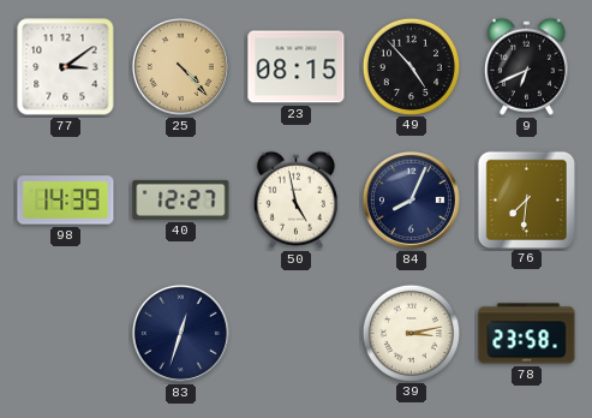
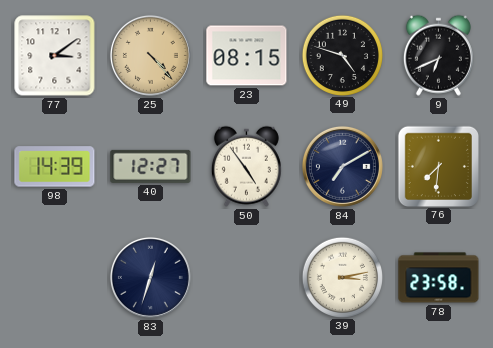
49: 4:53 -> 4:48
50: 4:58 -> 4:54
84: 8:04 -> 7:10
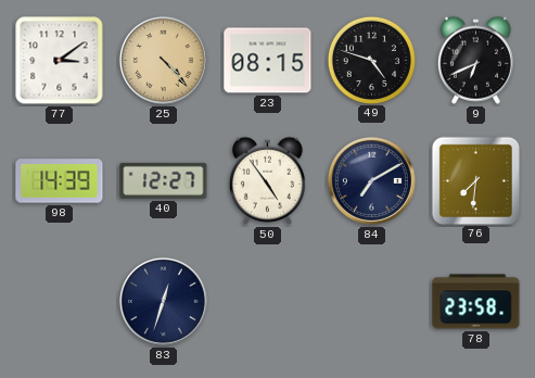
39: 3:13 -> none
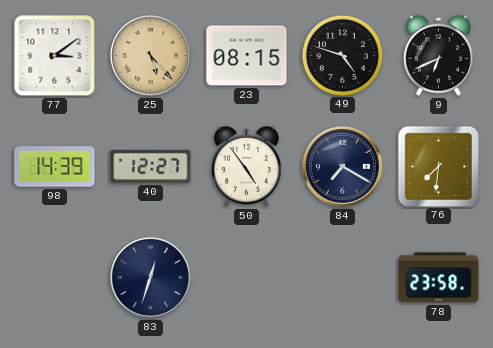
25: 4:23 -> 5:23
84: 7:10 -> 7:20
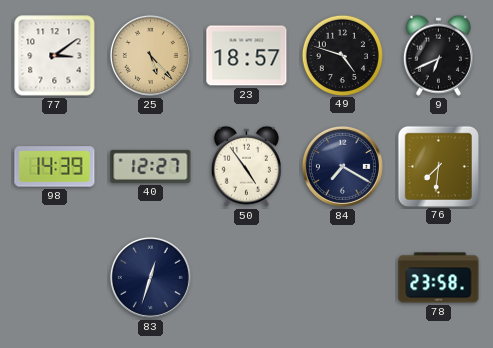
23: 08:15 -> 18:57
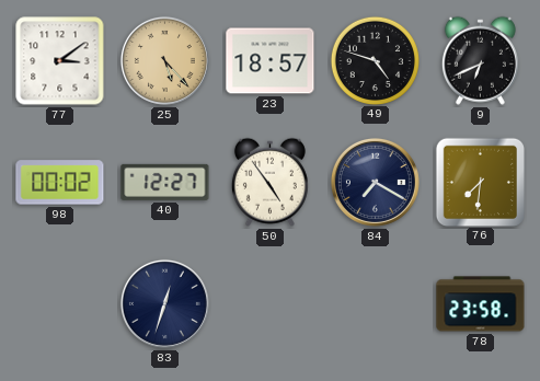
98: 14:39 -> 00:02
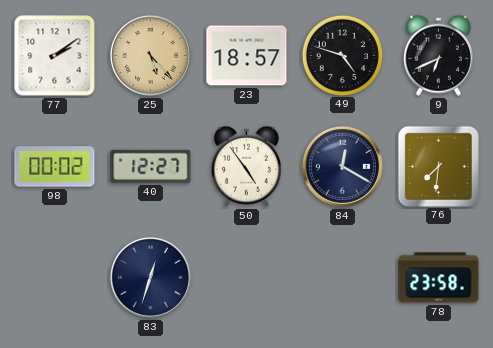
77: 3:09 -> 2:09
84: 7:20 -> 12:20
